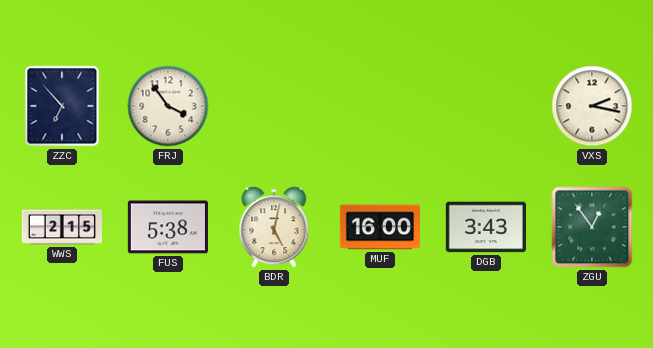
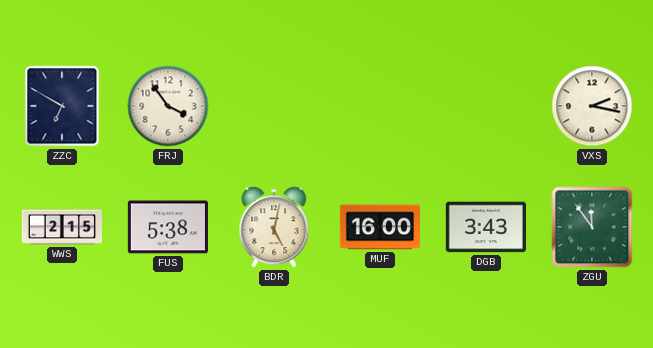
ZZC: 6:53 -> 6:50
ZGU: 12:54 -> 11:54
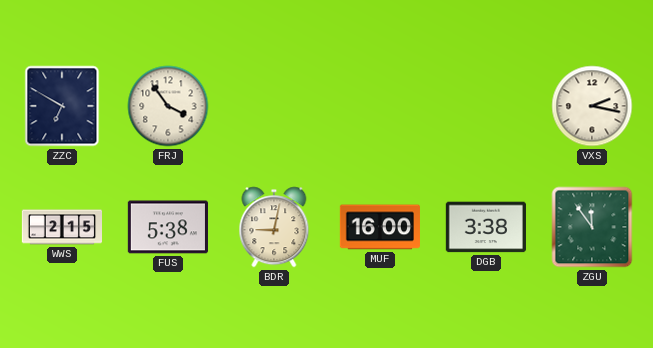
BDR: 5:02 -> 9:02
DGB: 3:43 -> 3:38
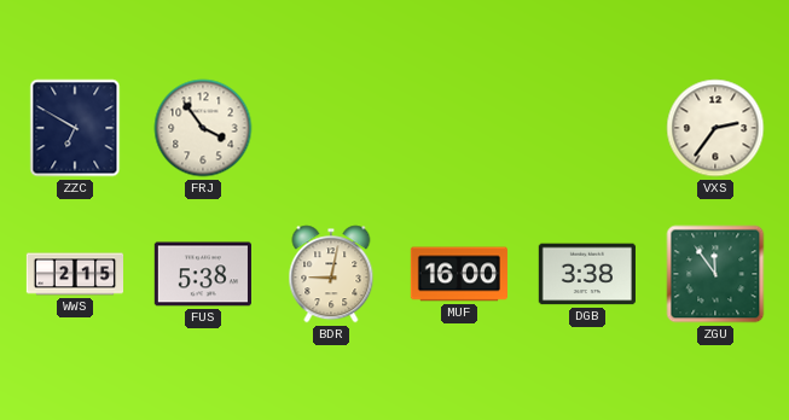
VXS: 2:17 -> 2:36
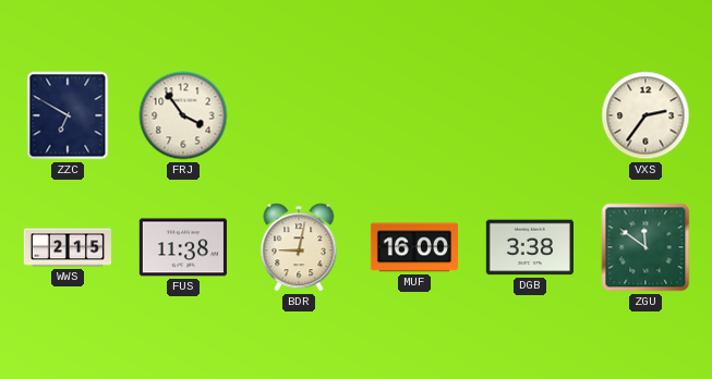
FUS: 5:38 -> 11:38
ZGU: 11:54 -> 11:51
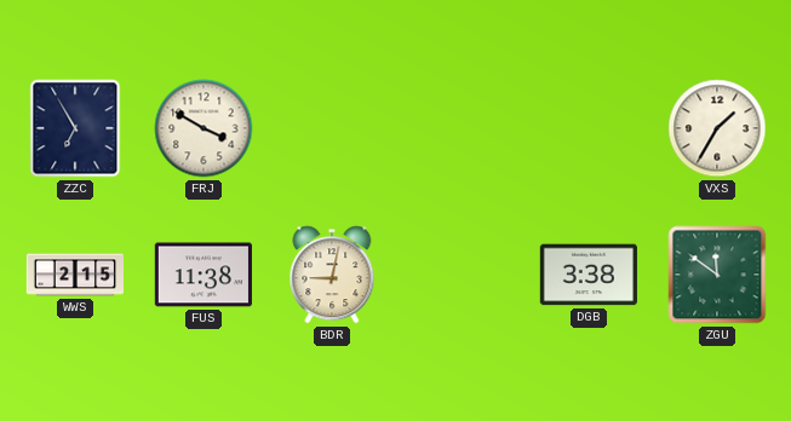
ZZC: 6:50 -> 6:55
FRJ: 3:54 -> 3:50
VXS: 2:36 -> 1:35
MUF: 16:00 -> none
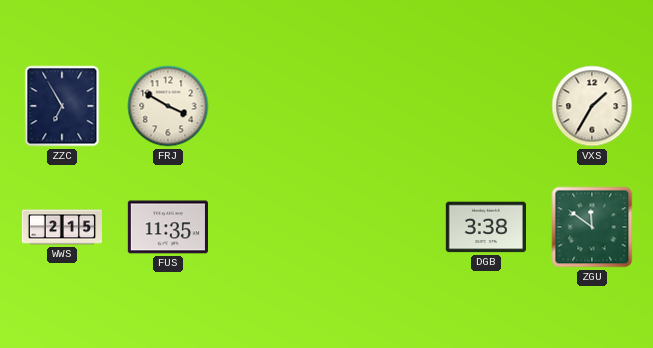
FUS: 11:38 -> 11:35
BDR: 9:02 -> none
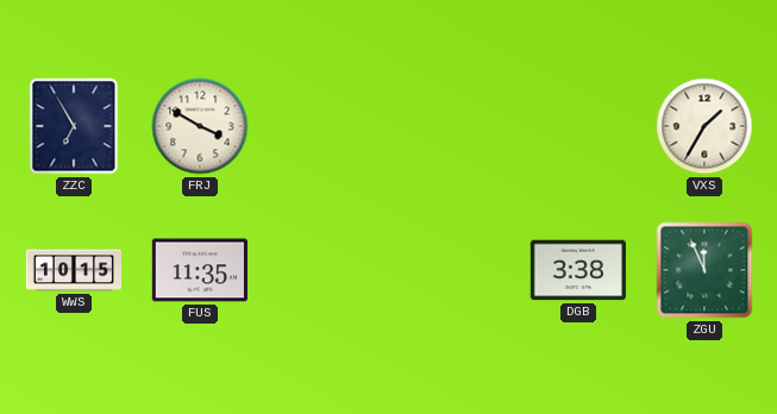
WWS: 2:15 -> 10:15
ZGU: 11:51 -> 11:56
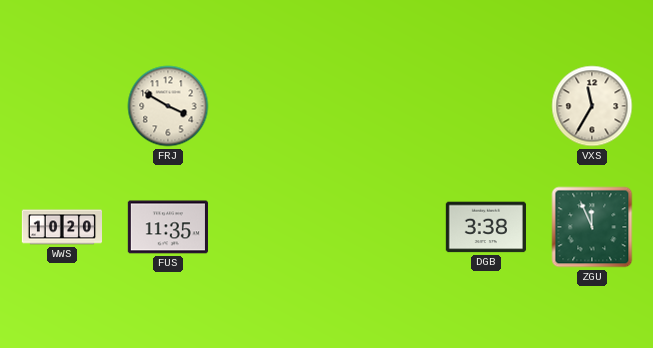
ZZC: 6:55 -> none
VXS: 1:35 -> 11:35
WWS: 10:15 -> 10:20
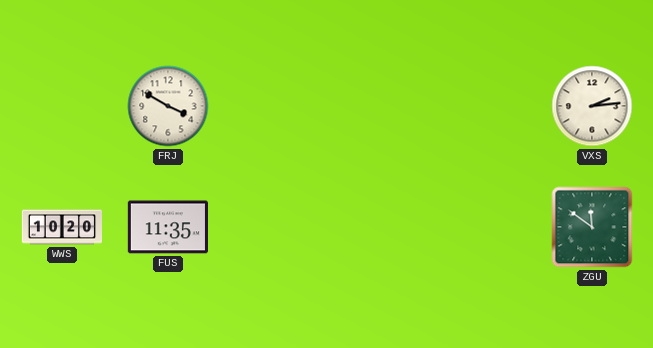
VXS: 11:35 -> 2:14
DGB: 3:38 -> none
ZGU: 11:56 -> 11:51
